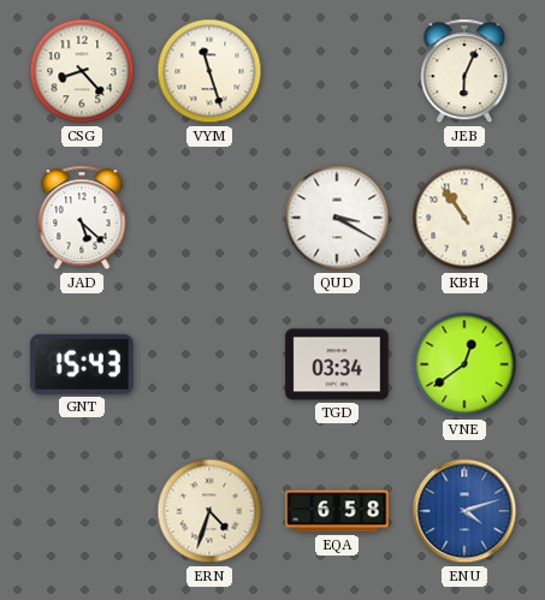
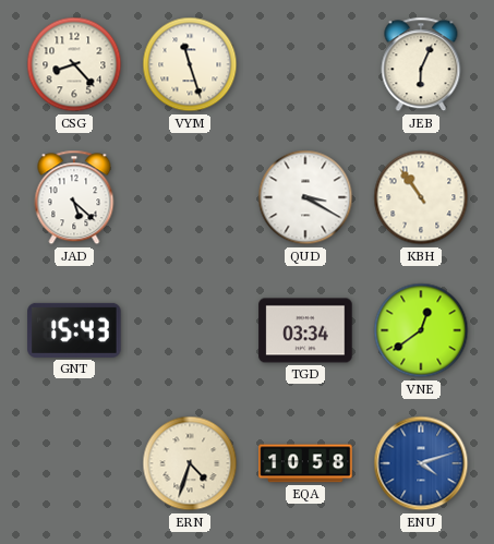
EQA: 6:58 -> 10:58
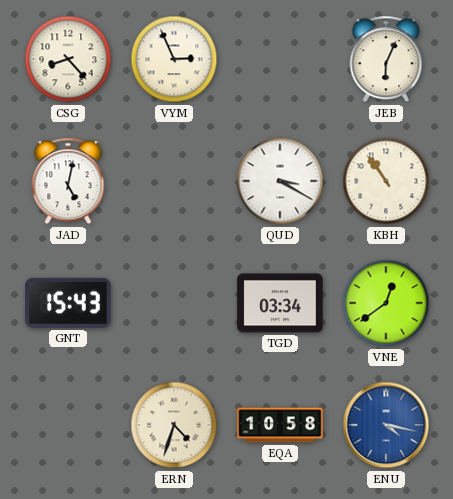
VYM: 11:27 -> 2:56
JAD: 5:22 -> 5:02
ENU: 4:12 -> 4:17
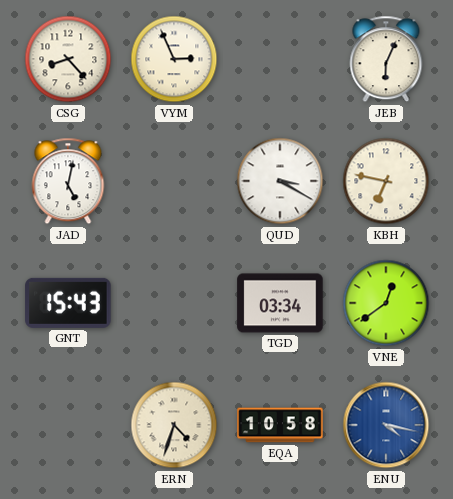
KBH: 10:54 -> 6:47
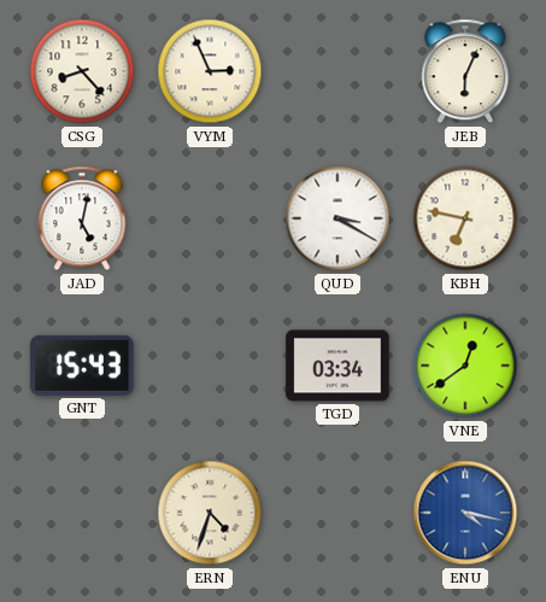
EQA: 10:58 -> none
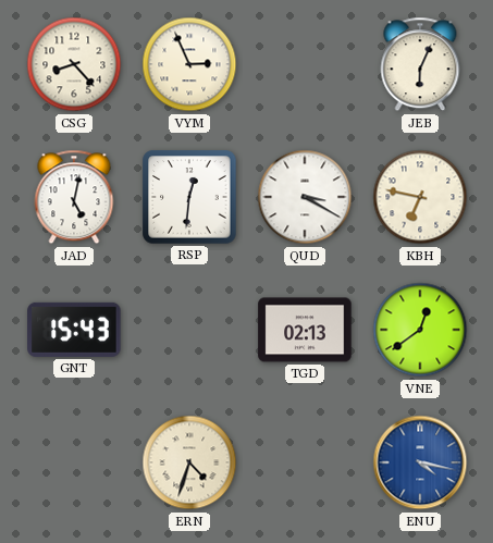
RSP: none -> 12:31
TGD: 03:34 -> 02:13
